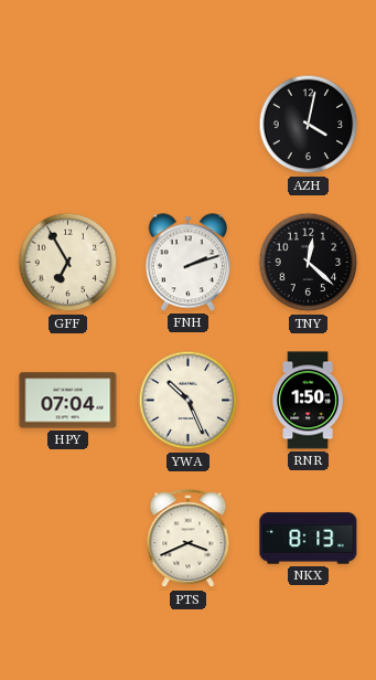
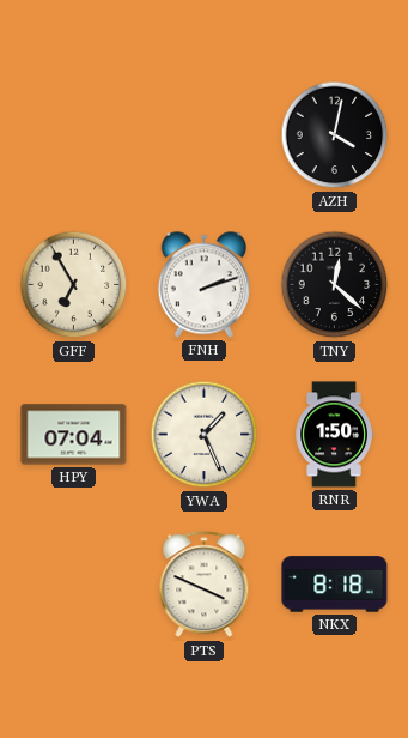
YWA: 10:26 -> 1:26
PTS: 3:41 -> 3:49
NKX: 8:13 -> 8:18
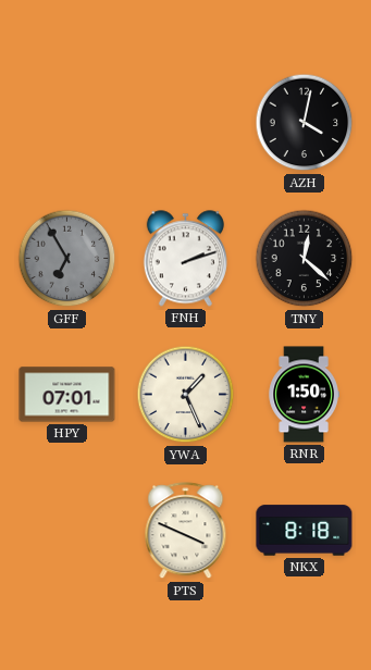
GFF dial: cream -> grey
HPY: 07:04 -> 07:01
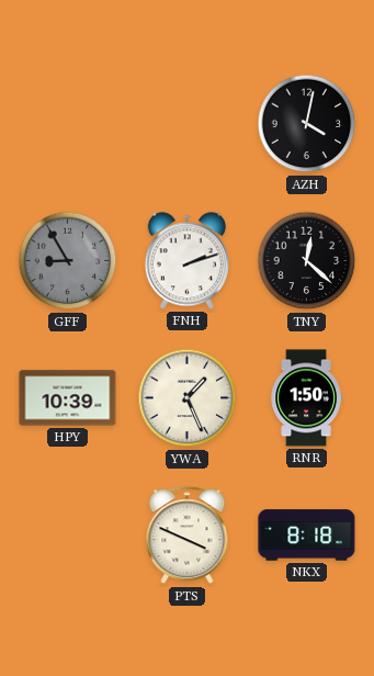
GFF: 6:55 -> 8:55
HPY: 07:01 -> 10:39
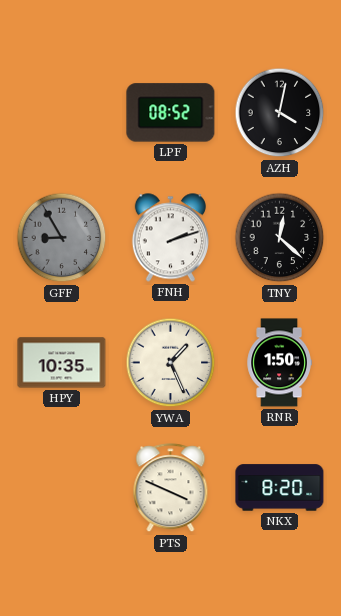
LPF: none -> 08:52
HPY: 10:39 -> 10:35
NKX: 8:18 -> 8:20
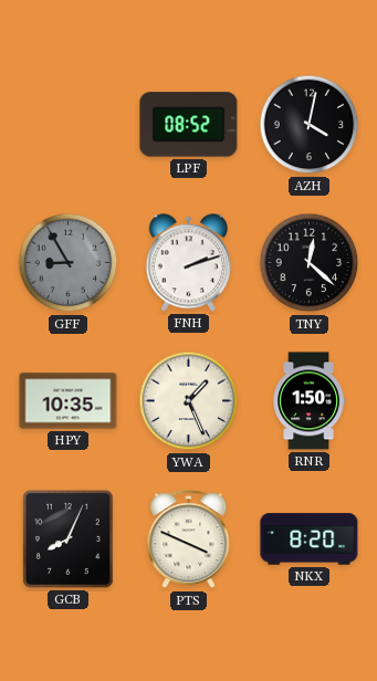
GCB: none -> 8:04
